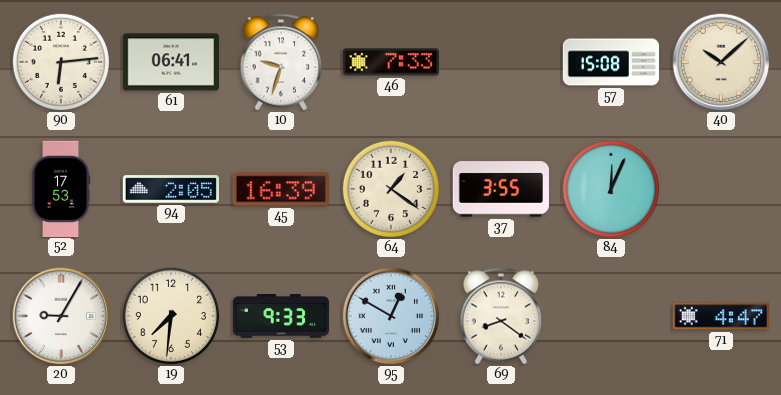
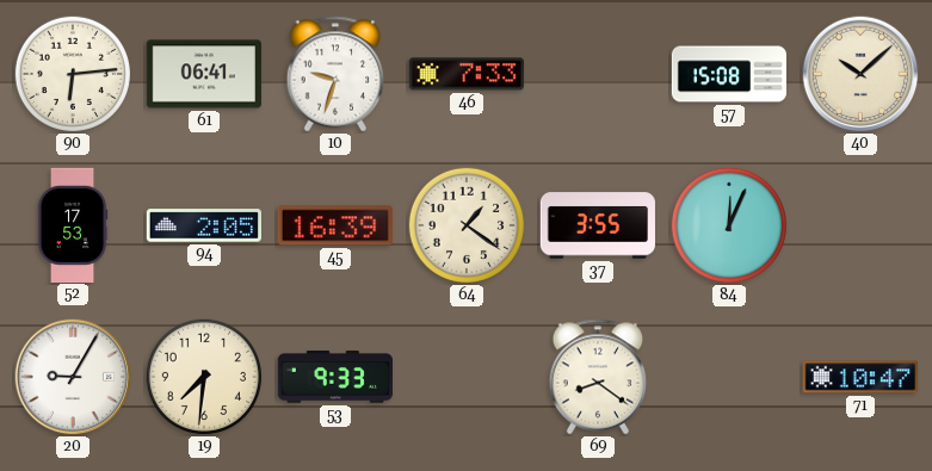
95: 12:50 -> none
71: 4:47 -> 10:47
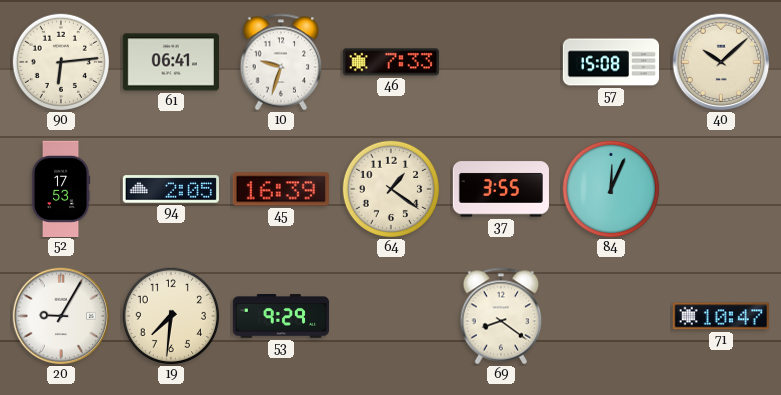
53: 9:33 -> 9:29
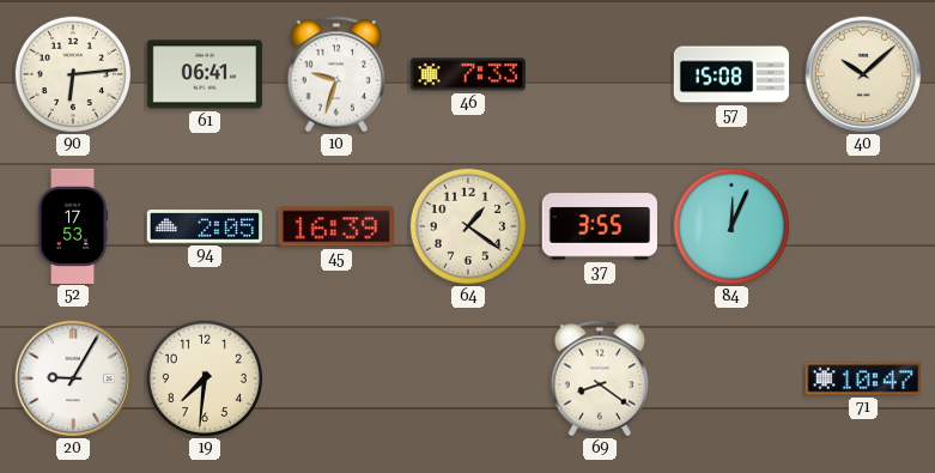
53: 9:29 -> none
